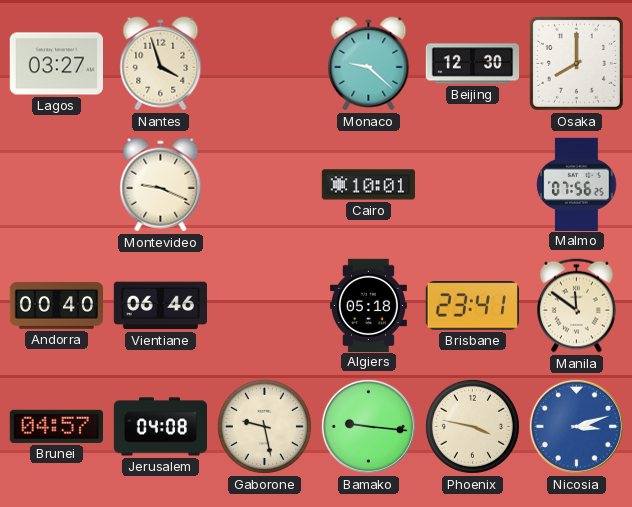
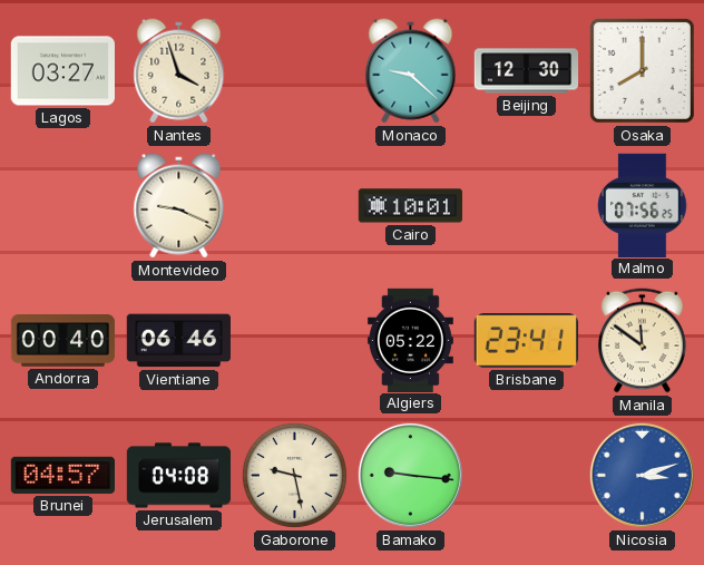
Algiers: 05:18 -> 05:22
Phoenix: 3:47 -> none
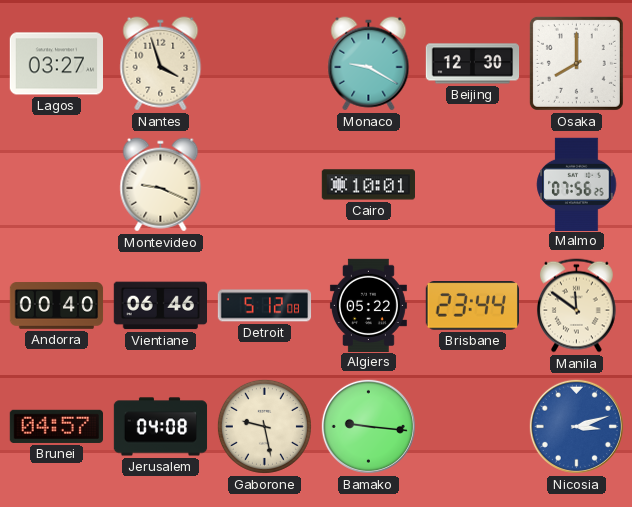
Monaco: 9:22 -> 9:20
Detroit: none -> 5:12
Brisbane: 23:41 -> 23:44
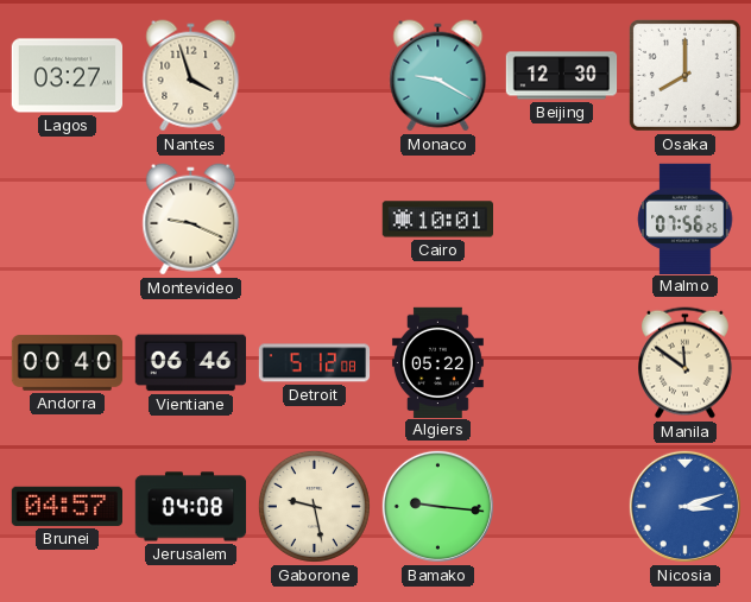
Brisbane: 23:44 -> none
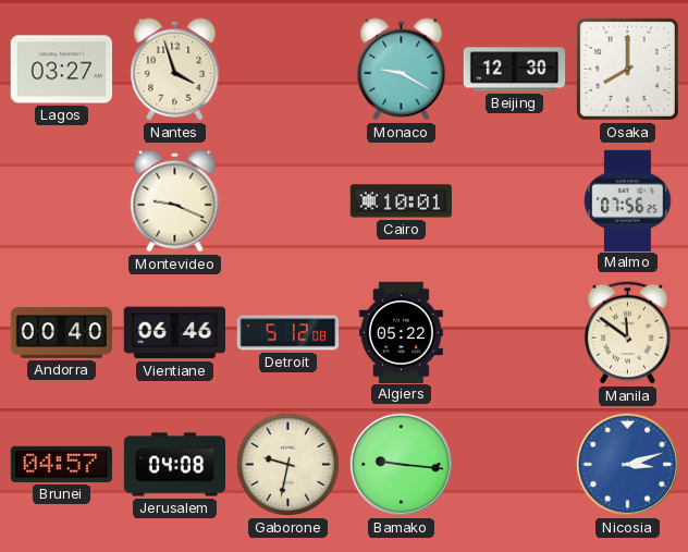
Gaborone: 9:28 -> 9:32
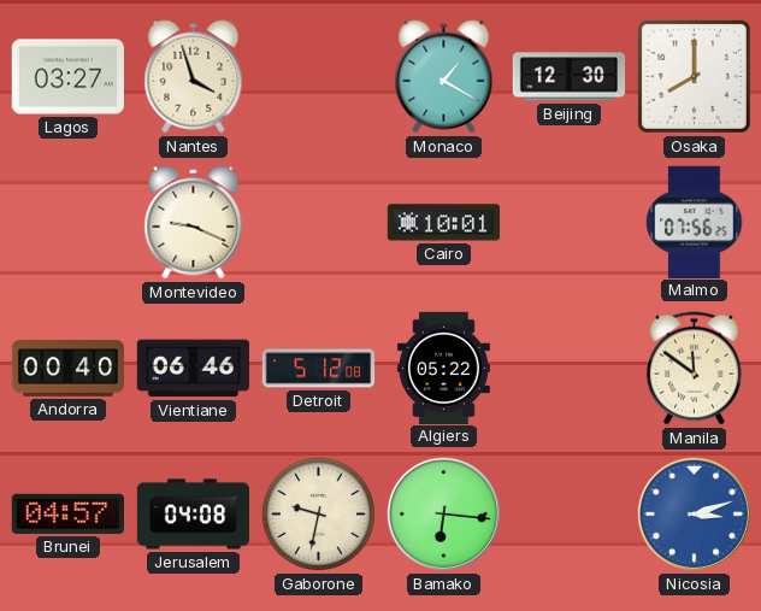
Monaco: 9:20 -> 1:20
Bamako: 9:16 -> 6:16
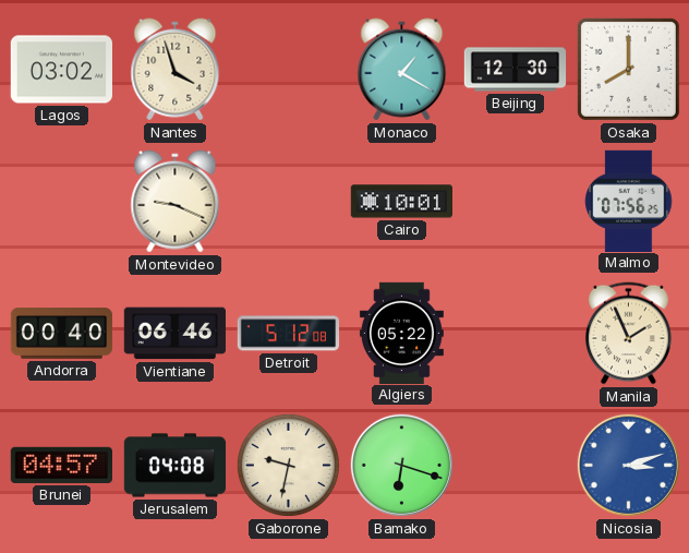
Lagos: 03:27 -> 03:02
Manila: 11:51 -> 1:56
Bamako: 6:16 -> 6:18
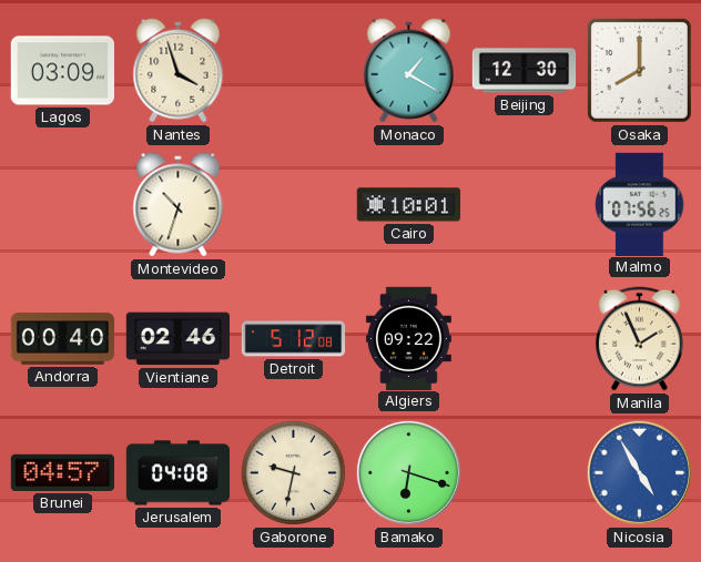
Lagos: 03:02 -> 03:09
Montevideo: 9:19 -> 10:33
Vientiane: 06:46 -> 02:46
Algiers: 05:22 -> 09:22
Nicosia: 3:12 -> 4:55
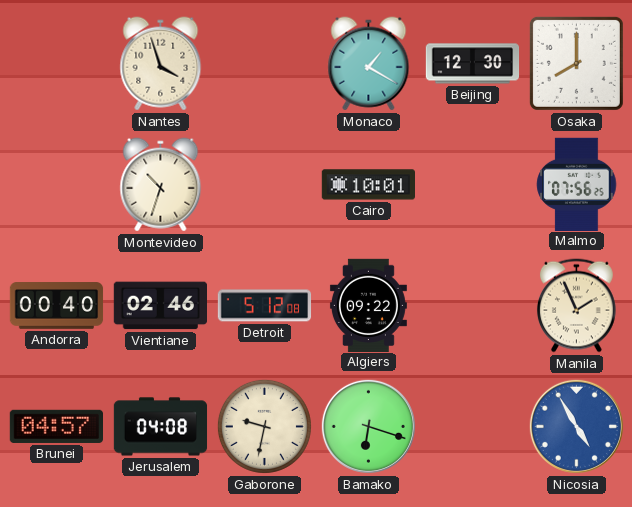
Lagos: 03:09 -> none
